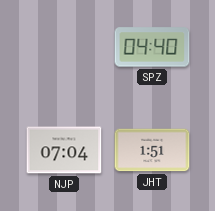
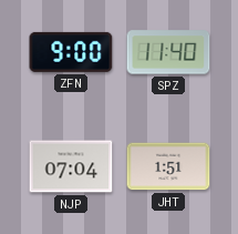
ZFN: none -> 9:00
SPZ: 04:40 -> 11:40
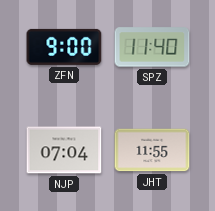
JHT: 1:51 -> 11:55
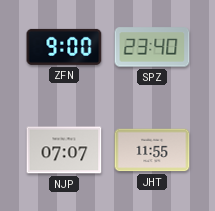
SPZ: 11:40 -> 23:40
NJP: 07:04 -> 07:07
